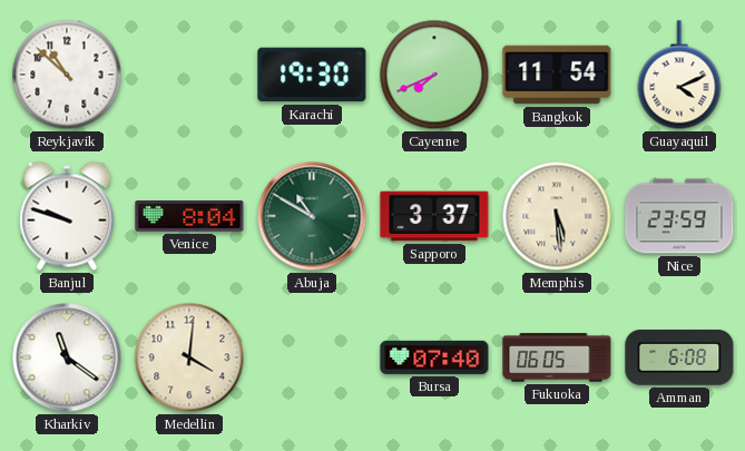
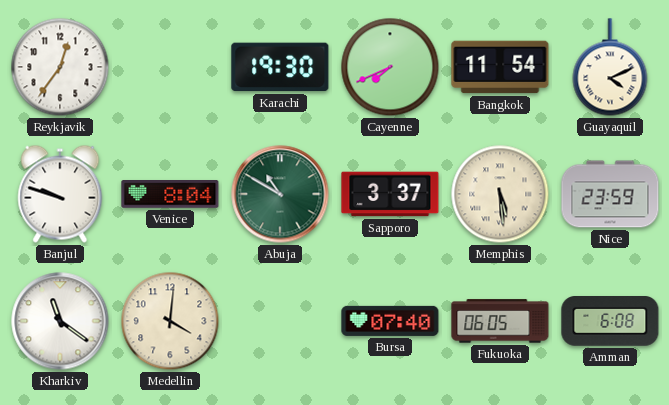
Reykjavik: 10:52 -> 12:36
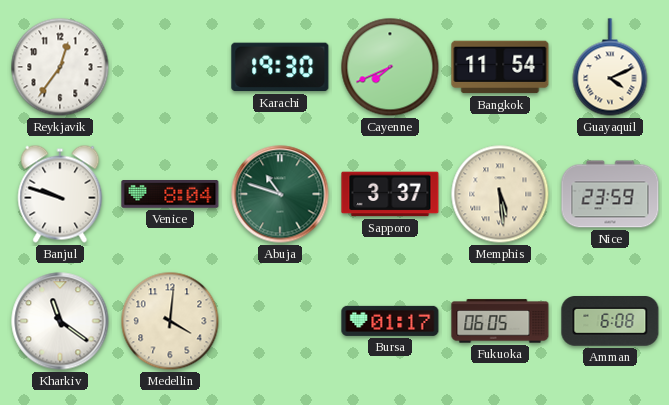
Abuja: 10:50 -> 10:48
Bursa: 07:40 -> 01:17
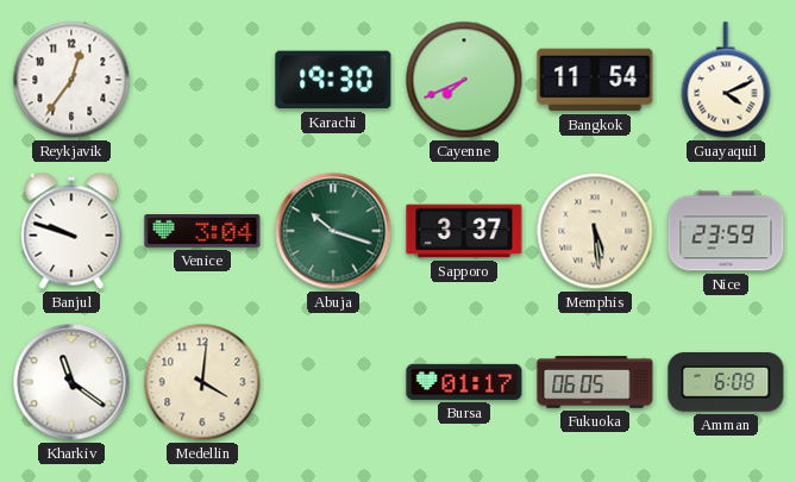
Venice: 8:04 -> 3:04
Abuja: 10:48 -> 10:18
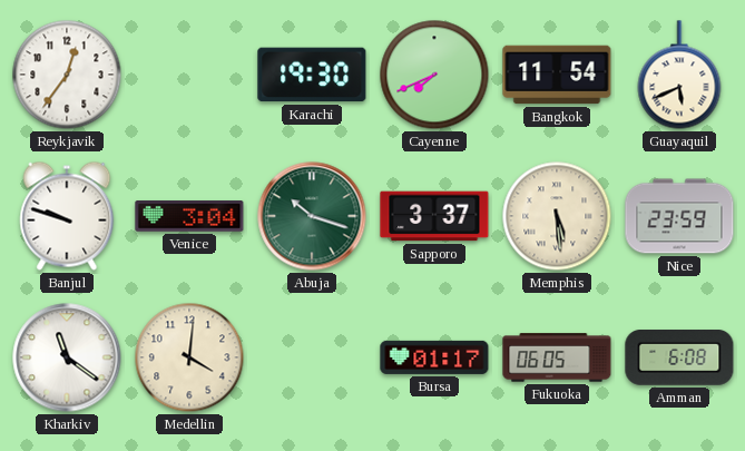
Guayaquil: 4:11 -> 5:41
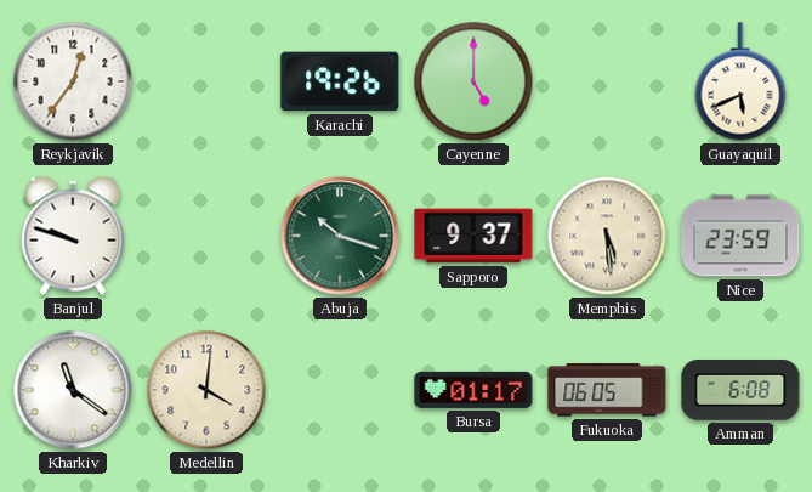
Karachi: 19:30 -> 19:26
Cayenne: 7:41 -> 5:00
Bangkok: 11:54 -> none
Venice: 3:04 -> none
Sapporo: 3:37 -> 9:37
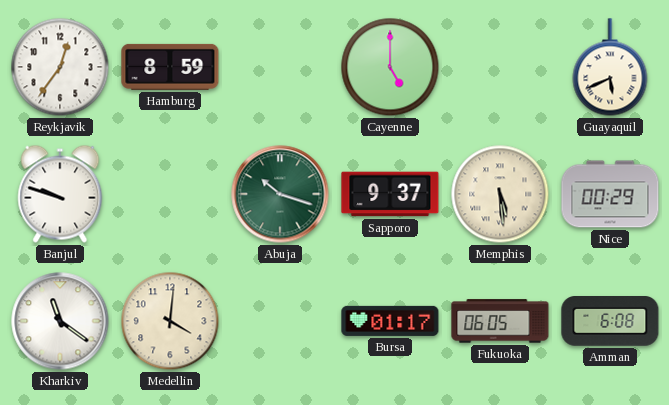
Hamburg: none -> 8:59
Karachi: 19:26 -> none
Nice: 23:59 -> 00:29
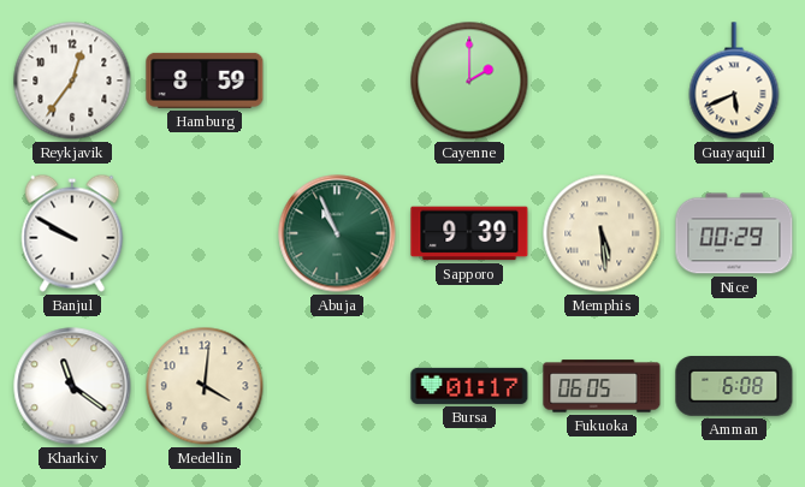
Cayenne: 5:00 -> 2:00
Banjul: 9:48 -> 9:50
Abuja: 10:18 -> 10:56
Sapporo: 9:37 -> 9:39
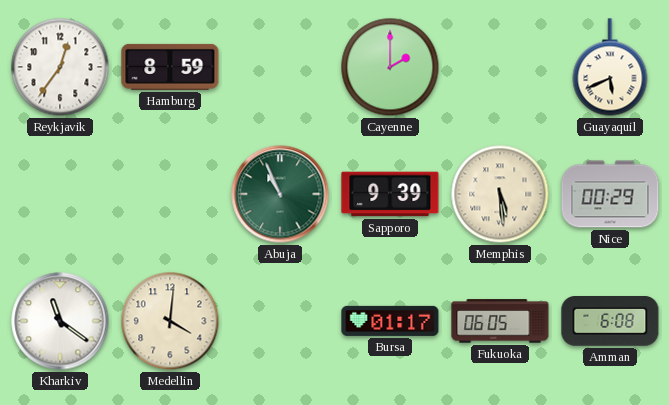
Banjul: 9:50 -> none
